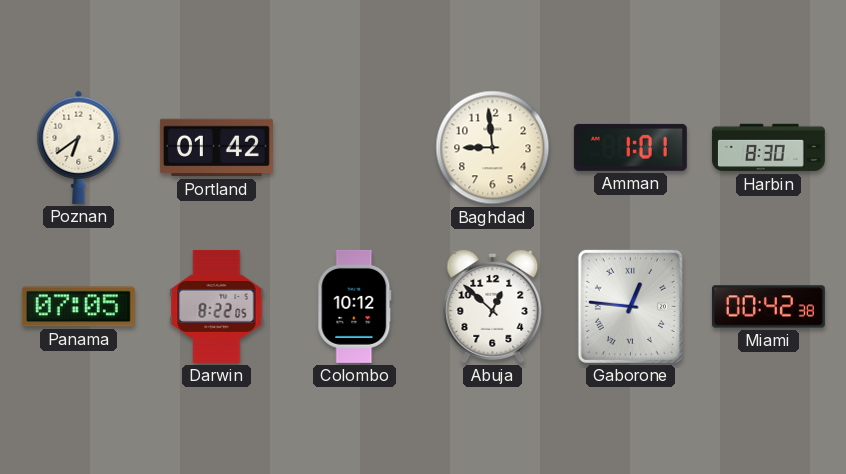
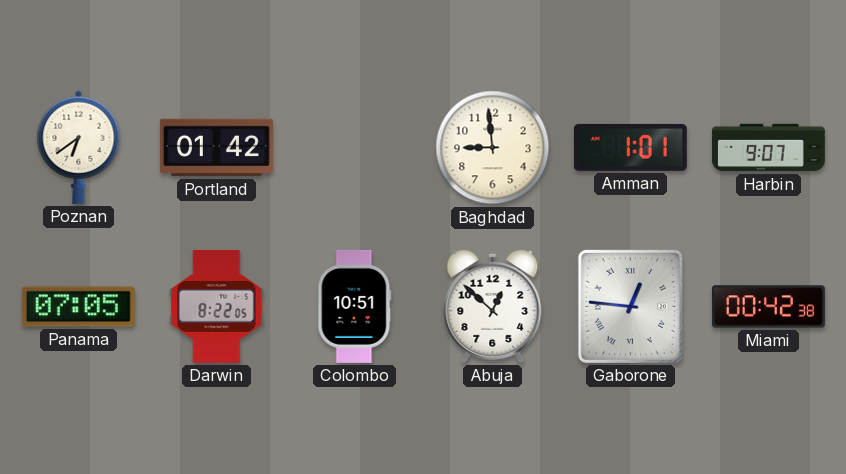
Harbin: 8:30 -> 9:07
Colombo: 10:12 -> 10:51
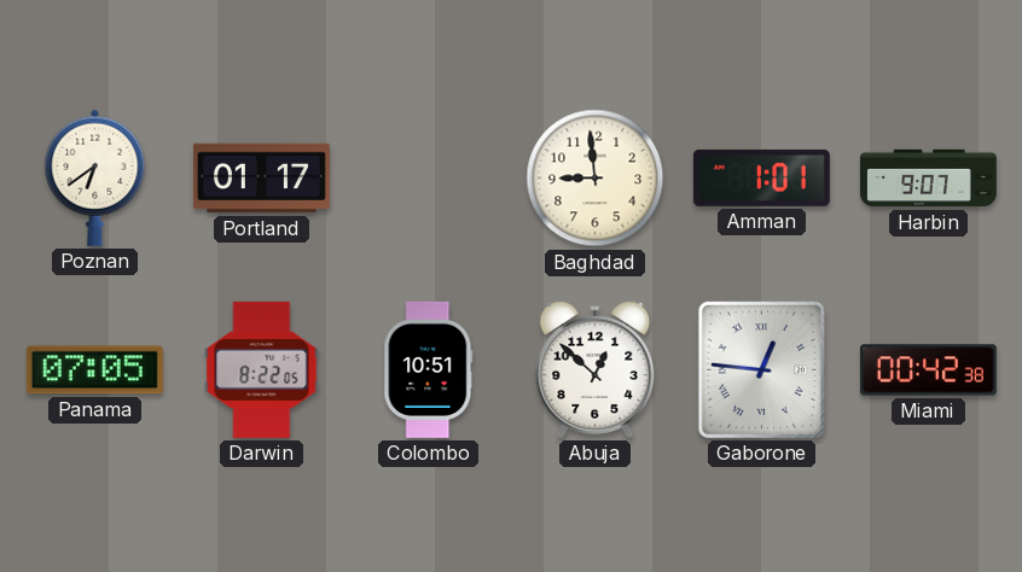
Portland: 01:42 -> 01:17
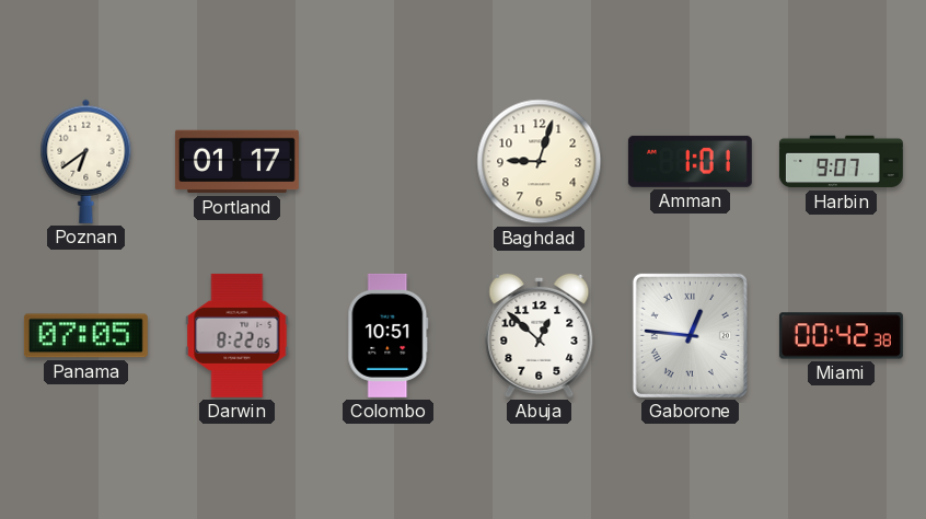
Baghdad: 8:59 -> 9:03
